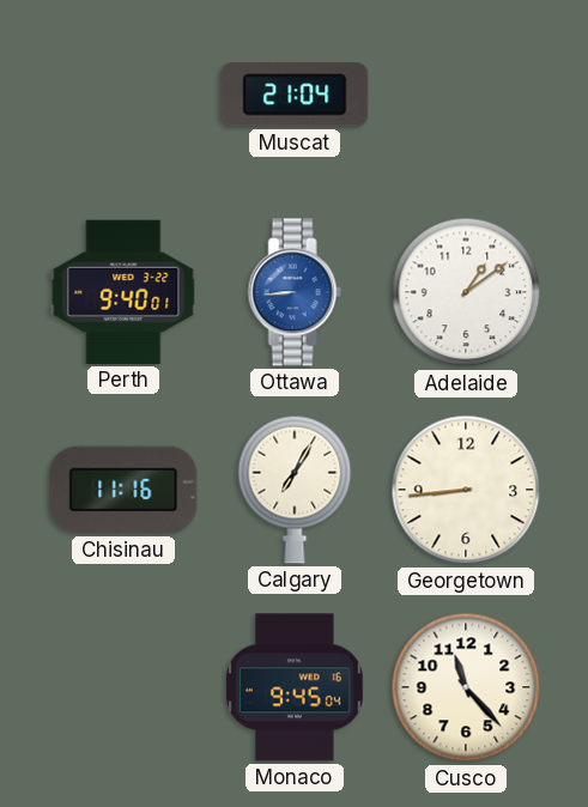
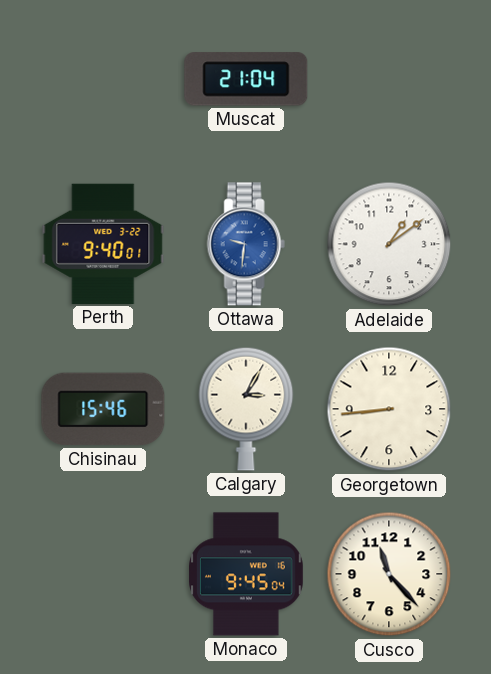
Ottawa: 8:44 -> 9:31
Chisinau: 11:16 -> 15:46
Calgary: 7:05 -> 3:05
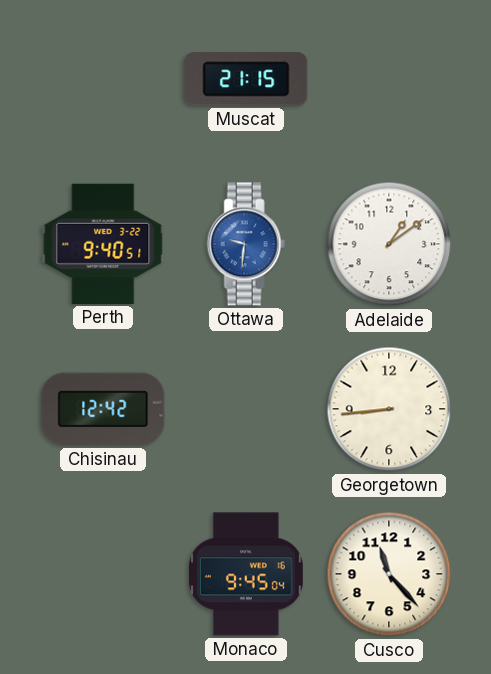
Muscat: 21:04 -> 21:15
Perth: 9:40:01 -> 9:40:51
Chisinau: 15:46 -> 12:42
Calgary: 3:05 -> none
